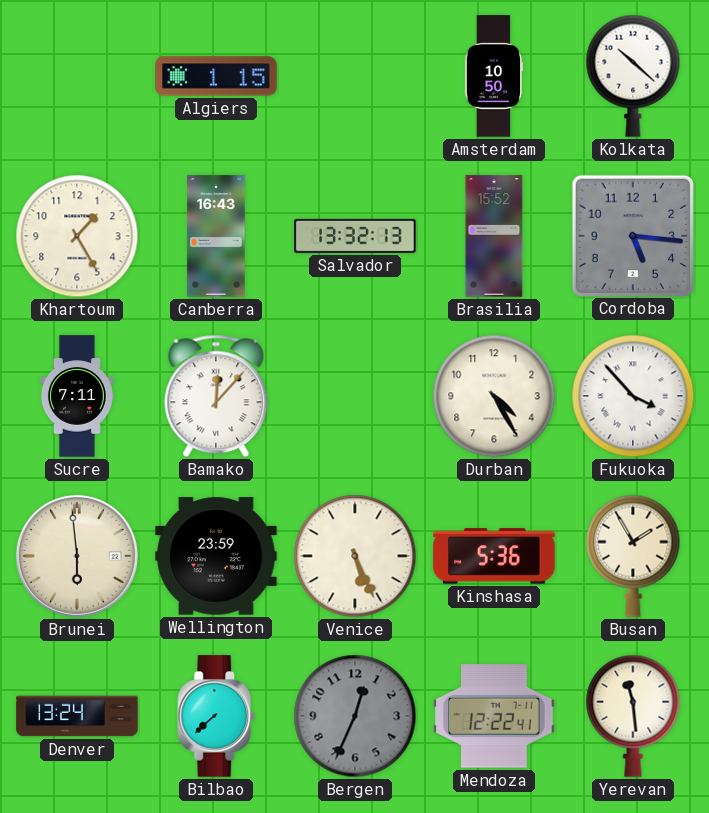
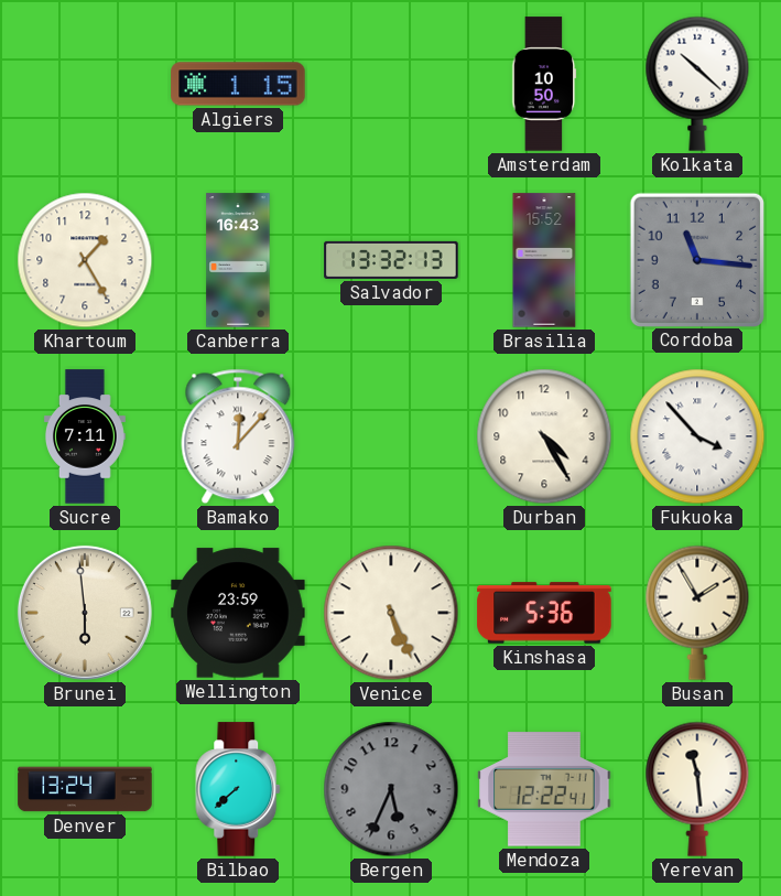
Cordoba: 5:16 -> 11:16
Bergen: 12:34 -> 5:34
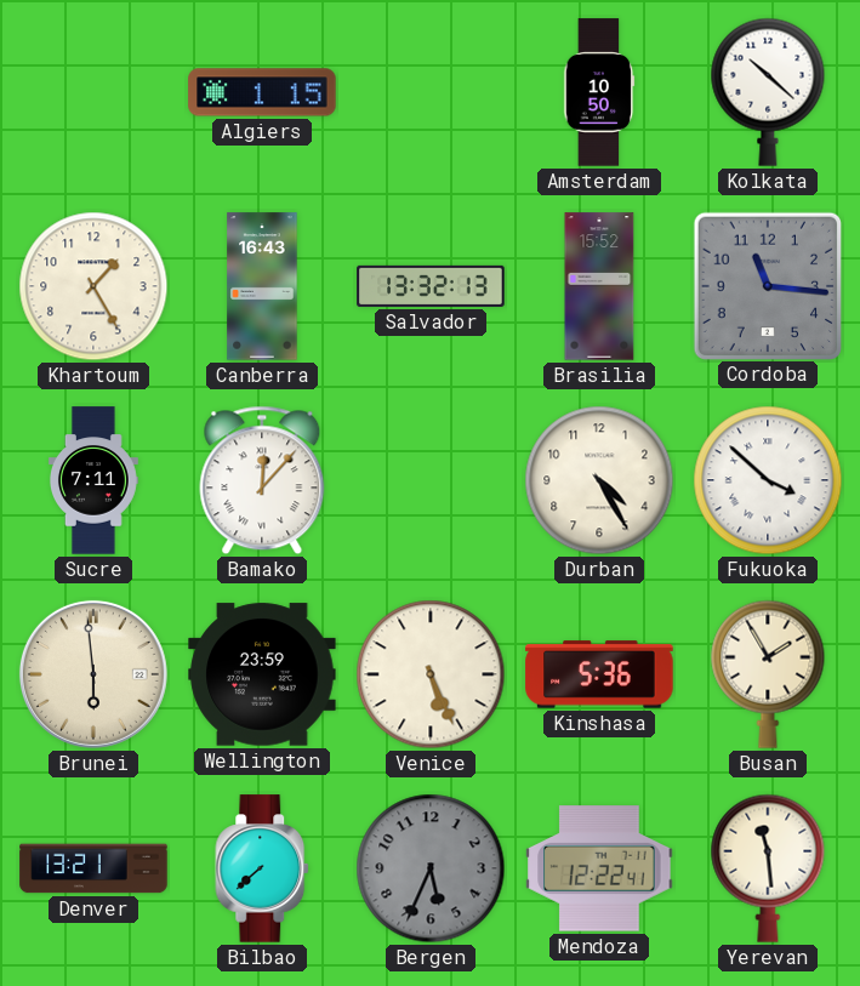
Fukuoka: 3:53 -> 3:52
Denver: 13:24 -> 13:21
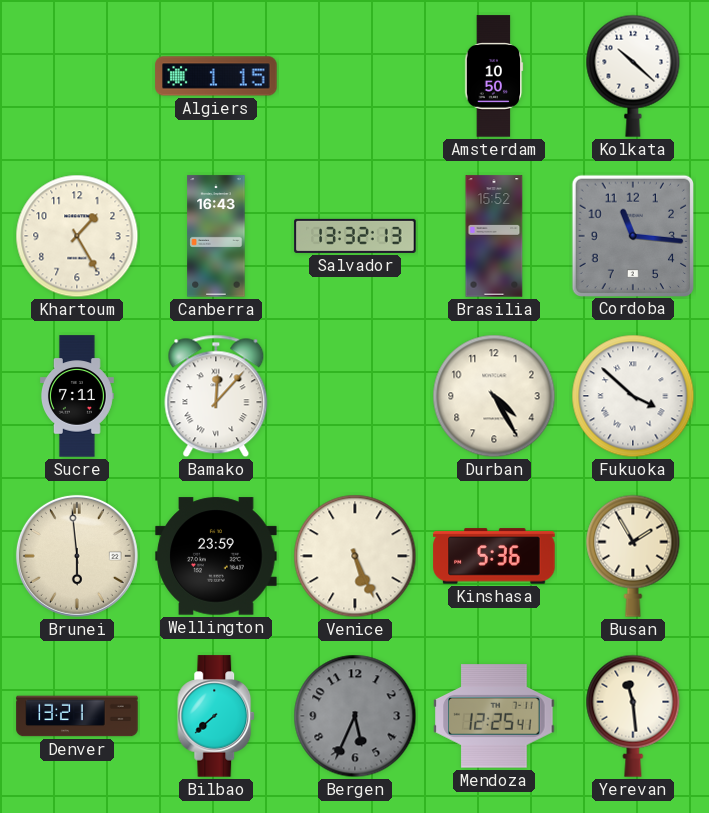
Mendoza: 12:22 -> 12:25
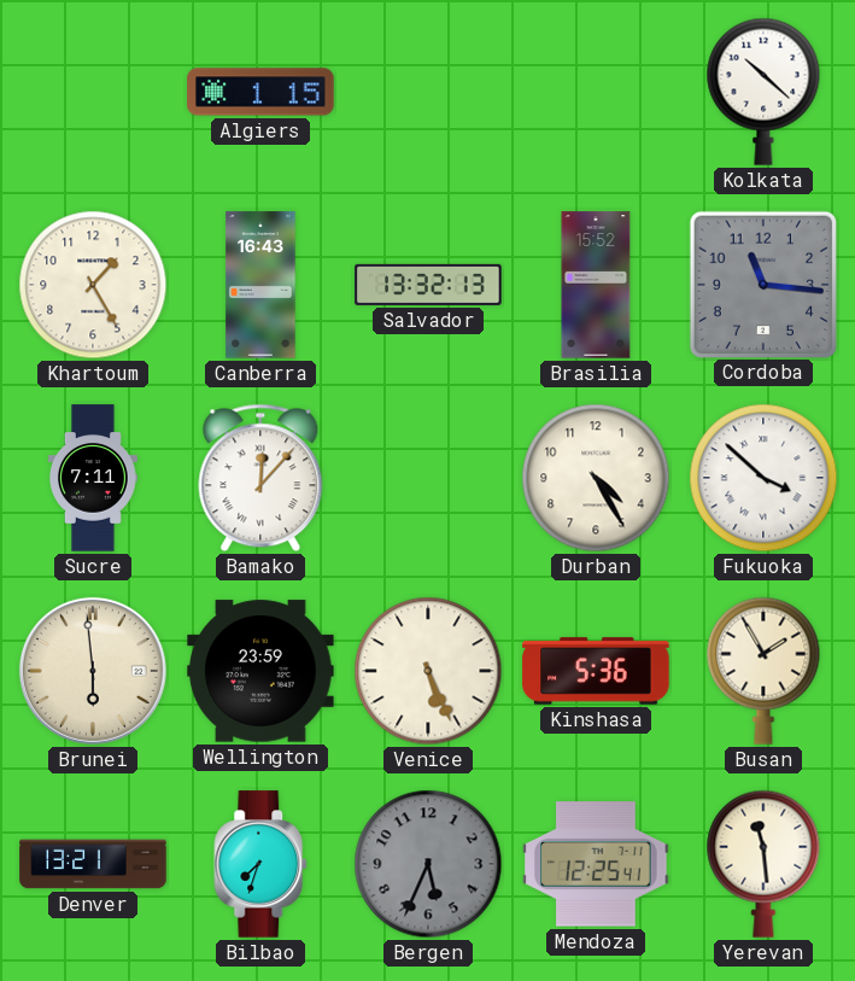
Amsterdam: 10:50 -> none
Bilbao: 7:38 -> 7:33
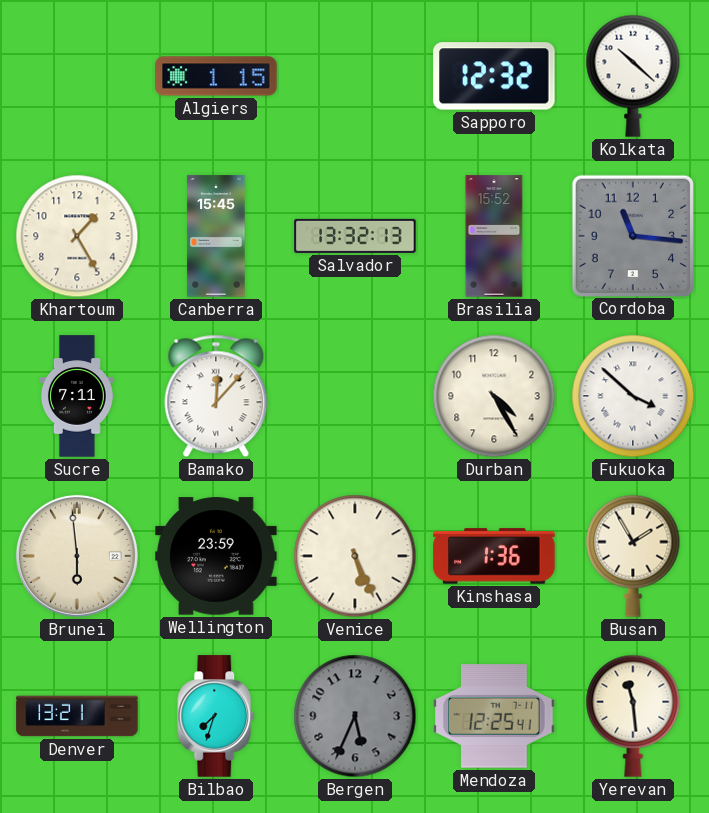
Sapporo: none -> 12:32
Canberra: 16:43 -> 15:45
Kinshasa: 5:36 -> 1:36
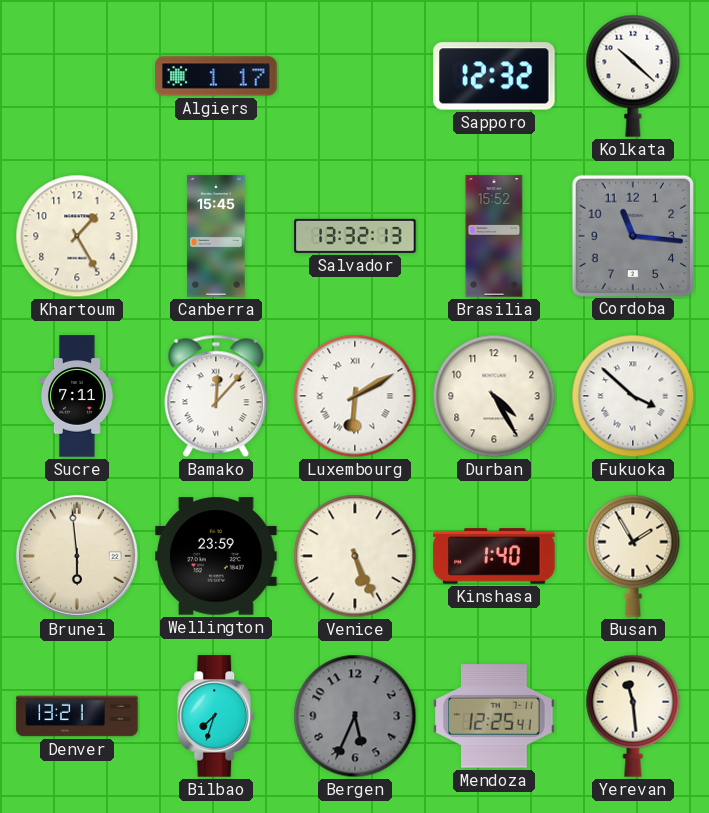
Algiers: 1:15 -> 1:17
Luxembourg: none -> 6:10
Kinshasa: 1:36 -> 1:40
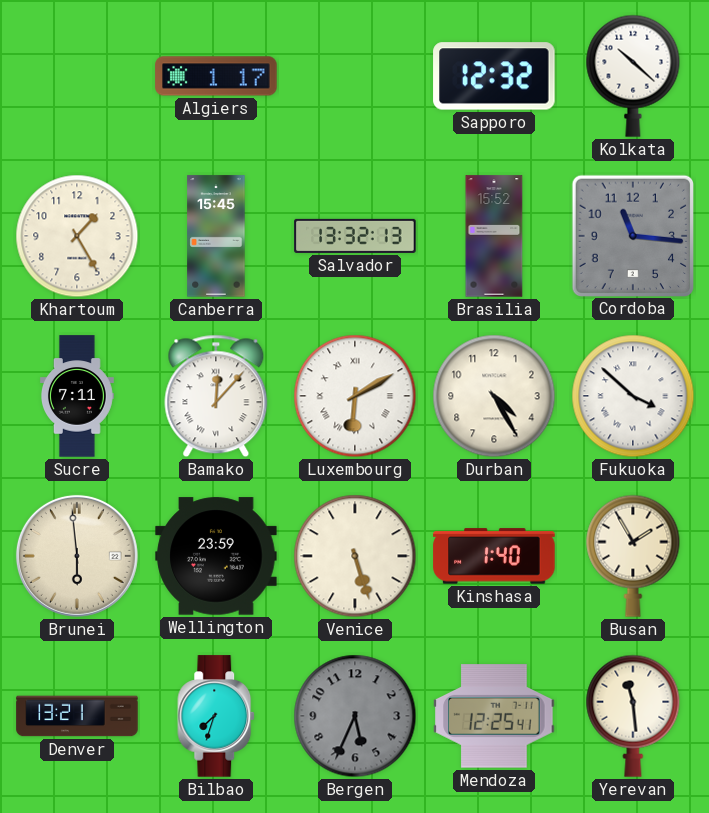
Venice: 5:26 -> 5:27
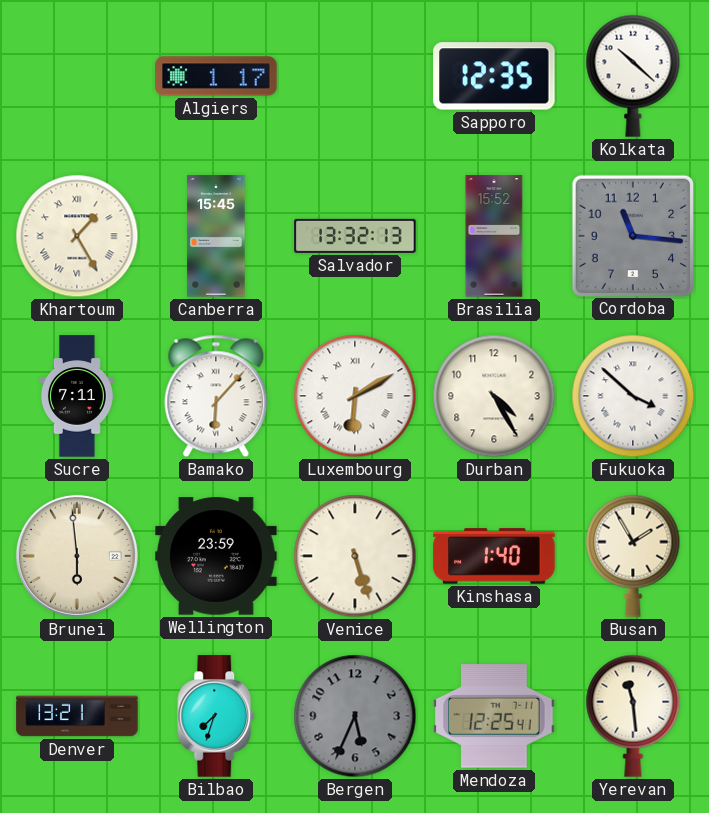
Sapporo: 12:32 -> 12:35
Khartoum numerals: Arabic -> Roman
Bamako: 12:07 -> 6:07
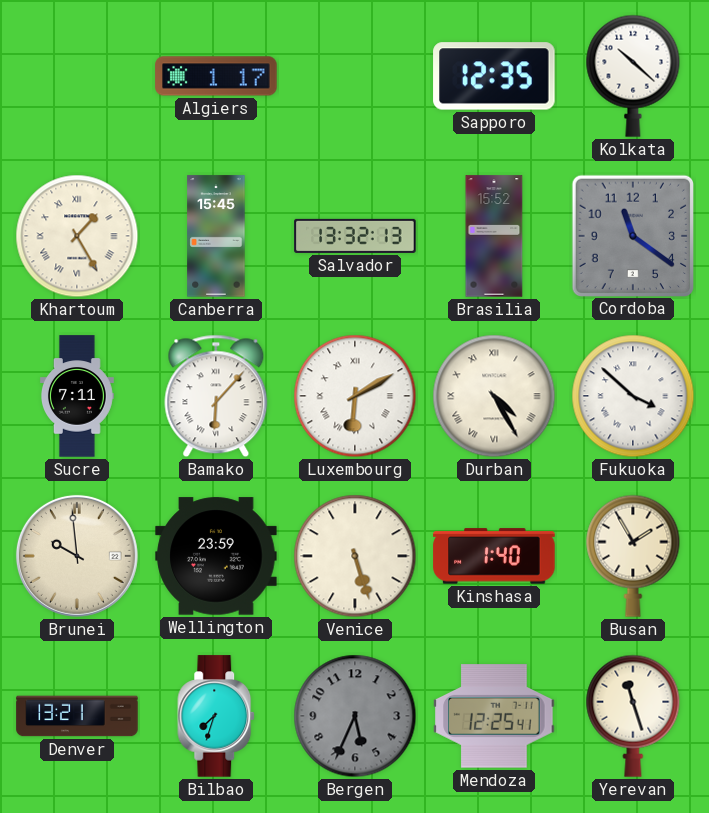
Cordoba: 11:16 -> 11:21
Durban numerals: Arabic -> Roman
Brunei: 5:59 -> 9:59
Yerevan: 11:29 -> 11:27
